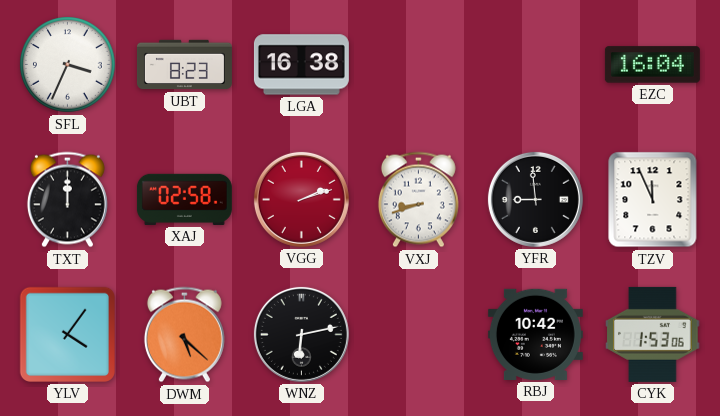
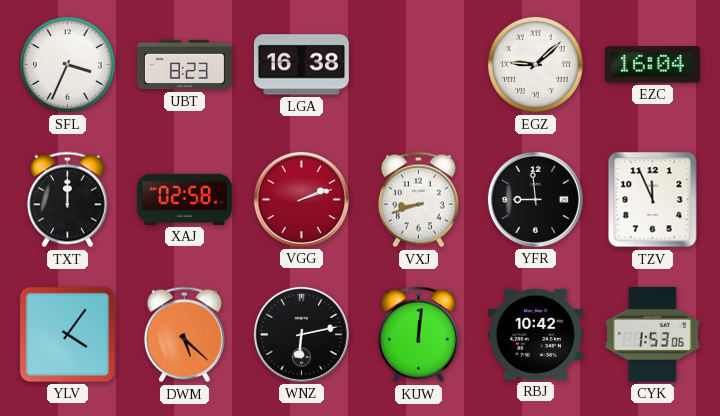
EGZ: none -> 9:08
KUW: none -> 12:01
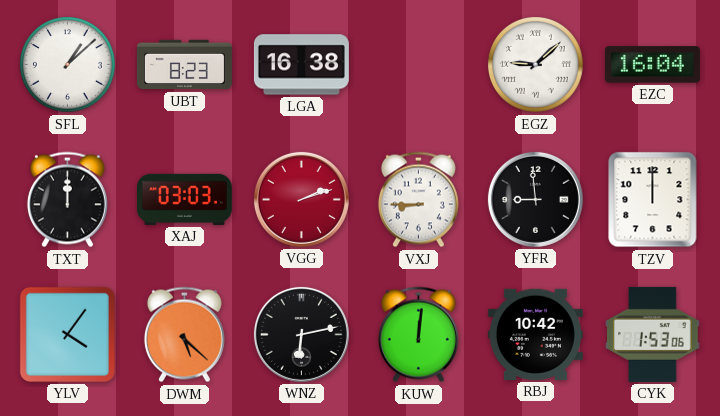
SFL: 3:34 -> 1:08
XAJ: 02:58 -> 03:03
VXJ: 8:42 -> 8:45
TZV: 11:56 -> 12:00
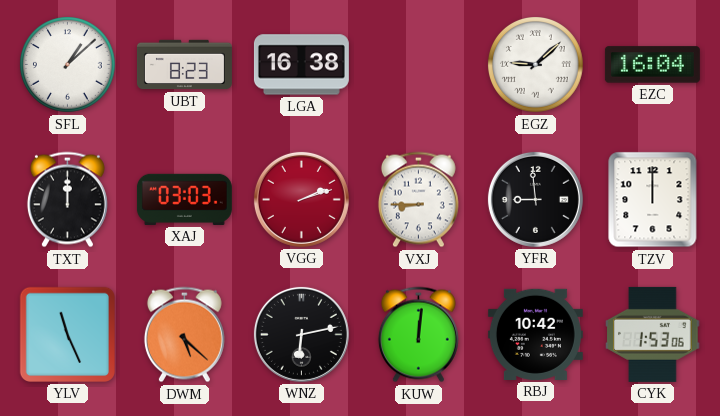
YLV: 4:06 -> 11:26
